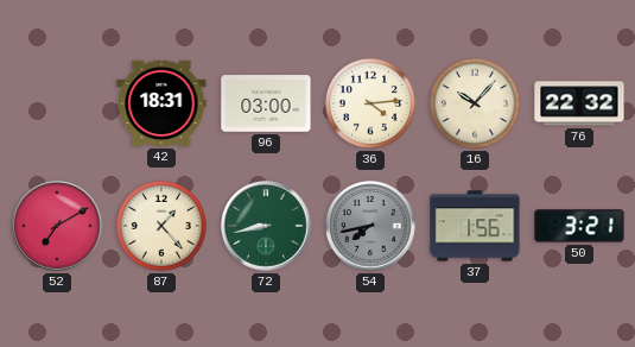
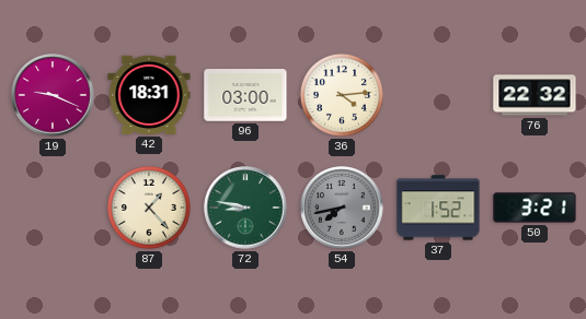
19: none -> 9:19
16: 10:07 -> none
52: 7:10 -> none
72: 8:43 -> 8:47
37: 1:56 -> 1:52
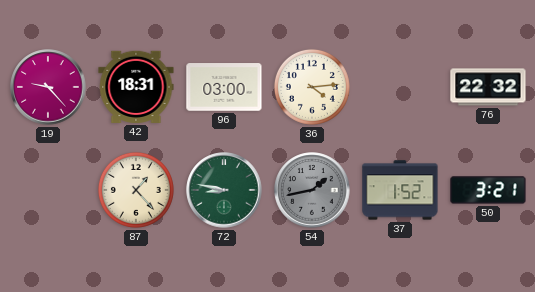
19: 9:19 -> 9:23
54: 7:43 -> 1:43
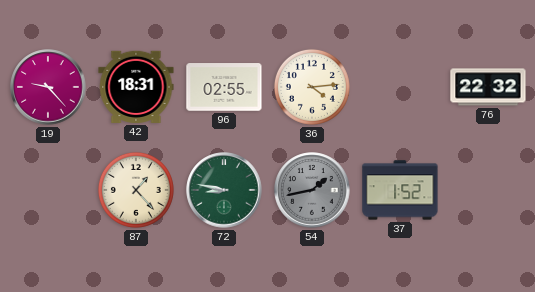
96: 03:00 -> 02:55
50: 3:21 -> none
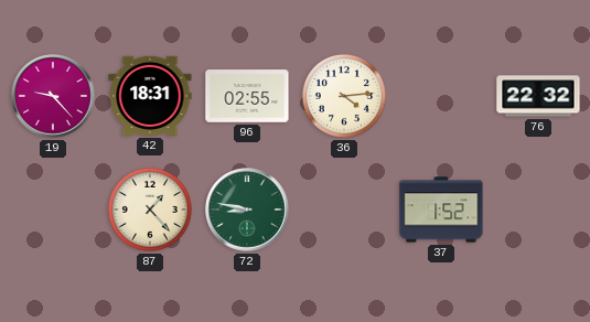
54: 1:43 -> none
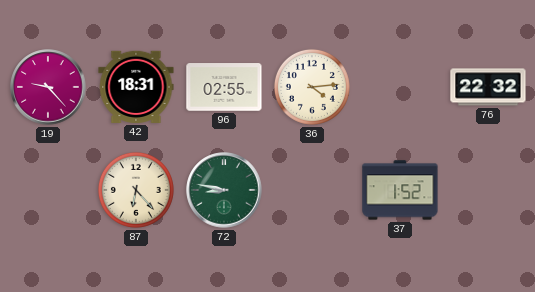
87: 1:23 -> 6:23
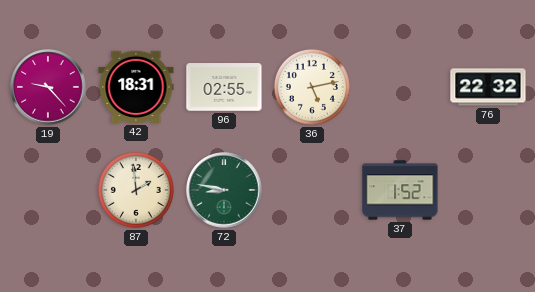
36: 4:14 -> 5:13
87: 6:23 -> 1:59
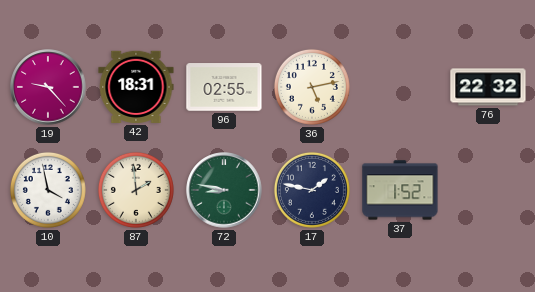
10: none -> 3:58
17: none -> 1:47
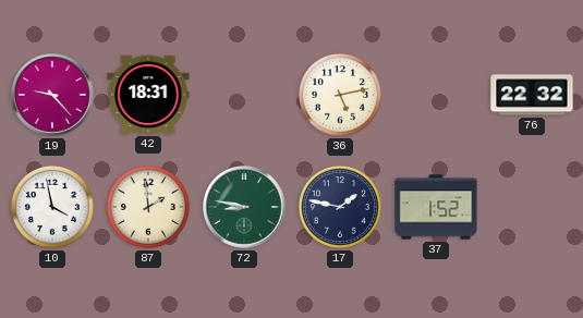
96: 02:55 -> none
